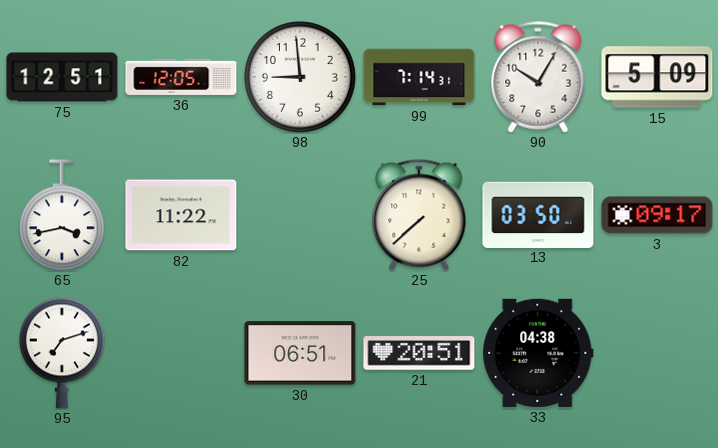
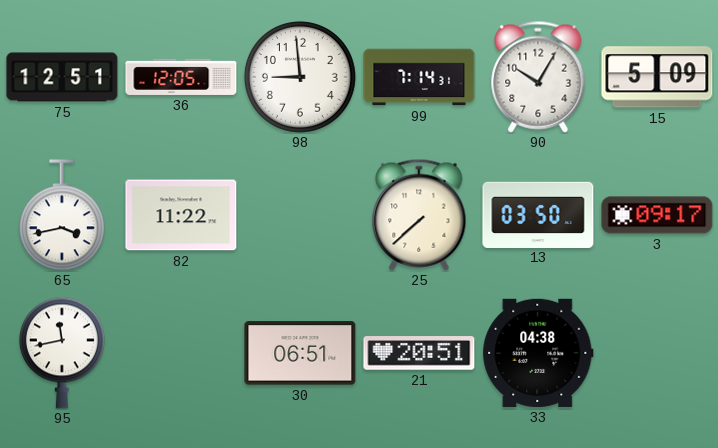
95: 7:12 -> 11:43
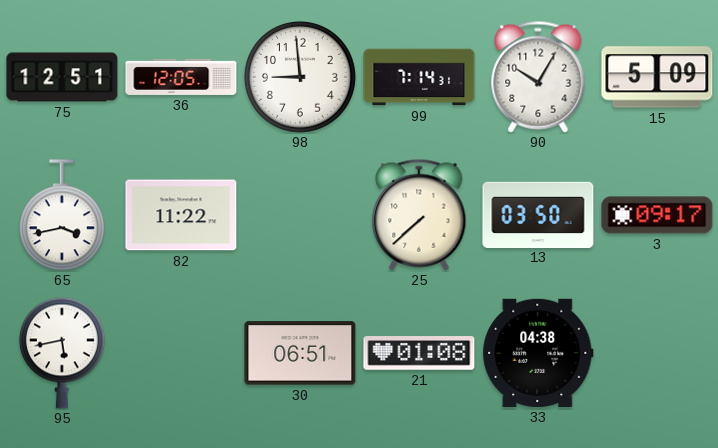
95: 11:43 -> 5:43
21: 20:51 -> 01:08
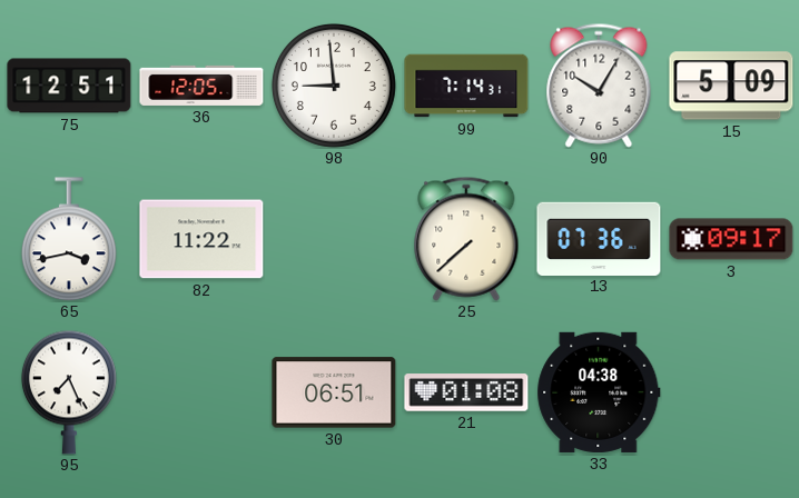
13: 03:50 -> 07:36
95: 5:43 -> 7:26
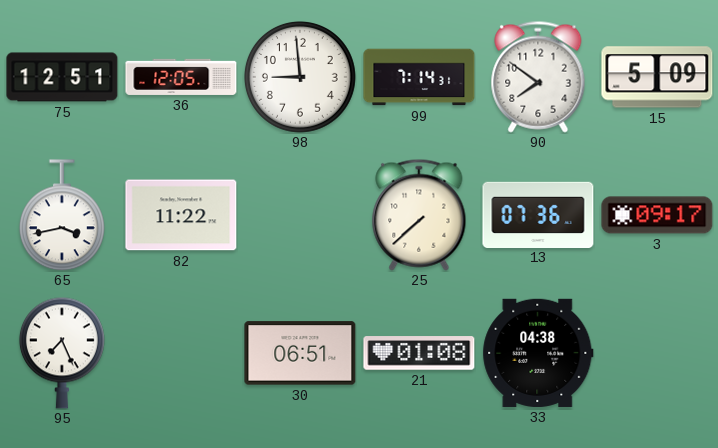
90: 10:05 -> 7:51
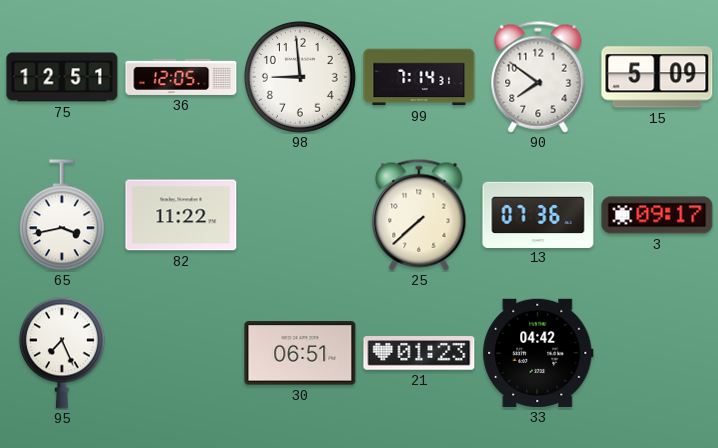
21: 01:08 -> 01:23
33: 04:38 -> 04:42
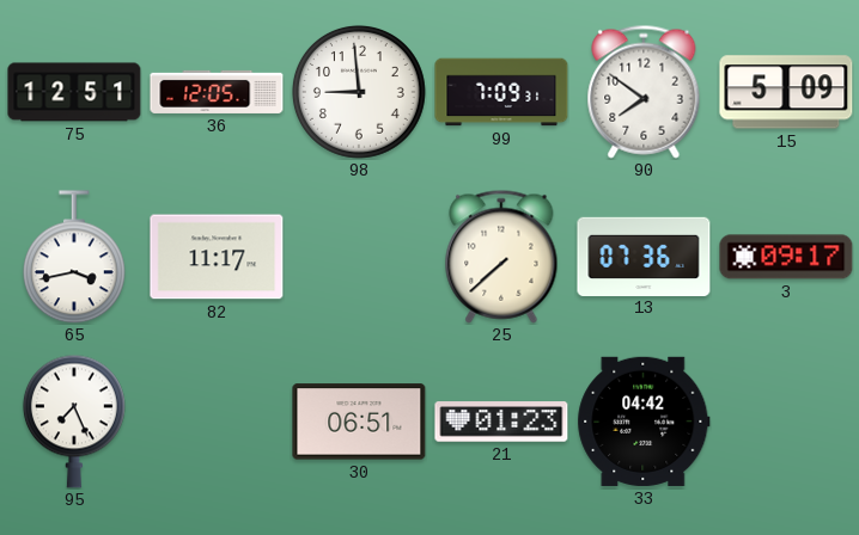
99: 7:14 -> 7:09
82: 11:22 -> 11:17
